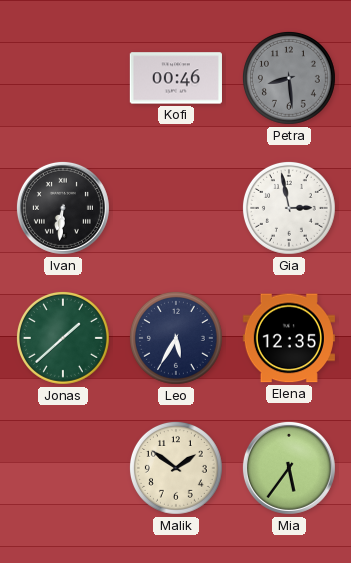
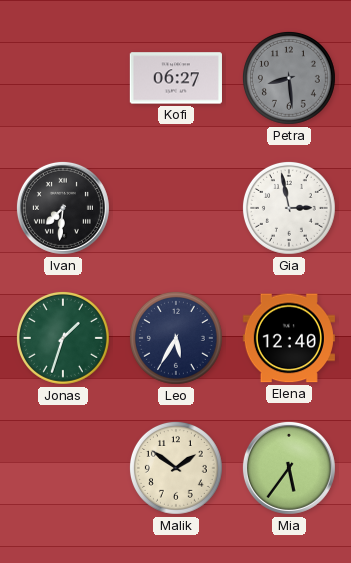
Kofi: 00:46 -> 06:27
Ivan: 6:31 -> 7:31
Jonas: 1:38 -> 1:33
Elena: 12:35 -> 12:40
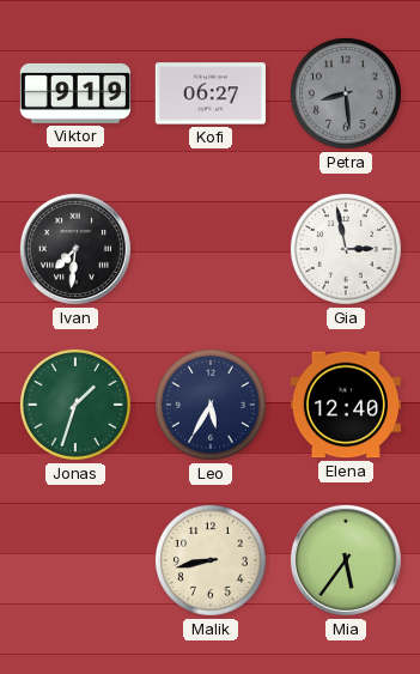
Viktor: none -> 9:19
Malik: 1:51 -> 8:43
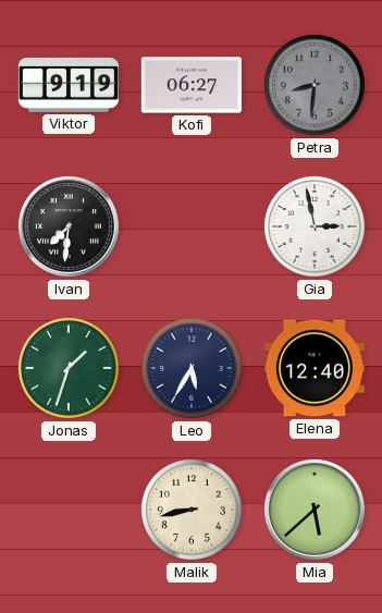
Petra: 8:29 -> 8:31
Mia: 5:36 -> 5:38
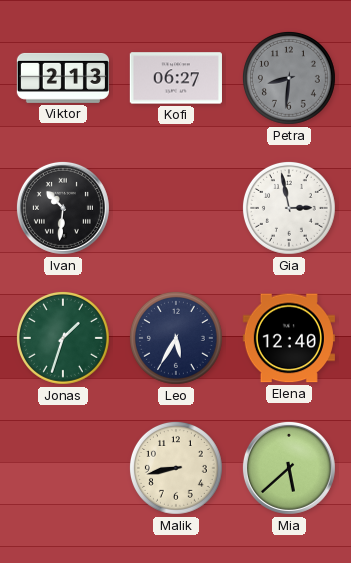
Viktor: 9:19 -> 2:13
Ivan: 7:31 -> 10:31
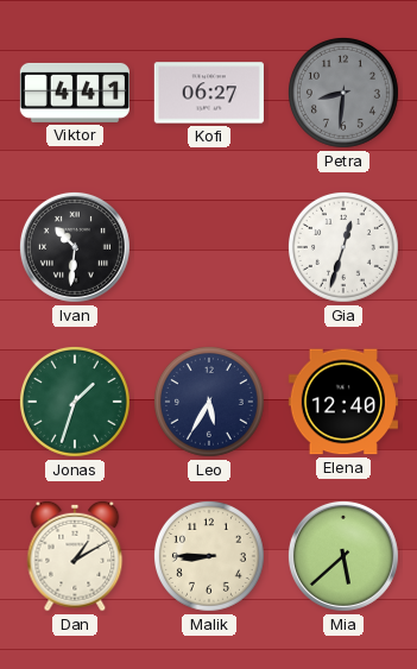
Viktor: 2:13 -> 4:41
Gia: 2:58 -> 12:33
Dan: none -> 1:10
Malik: 8:43 -> 8:45
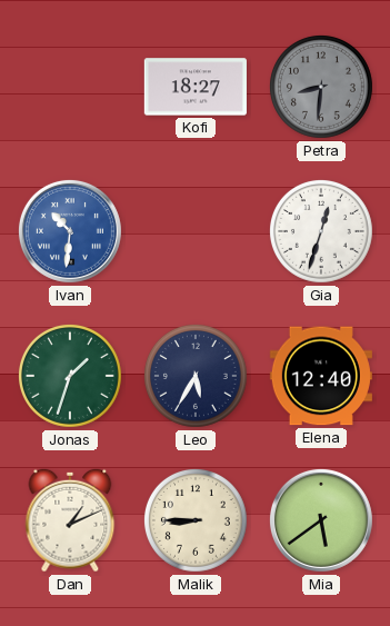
Viktor: 4:41 -> none
Kofi: 06:27 -> 18:27
Ivan dial: black -> blue
Dan: 1:10 -> 1:11
Mia: 5:38 -> 5:39
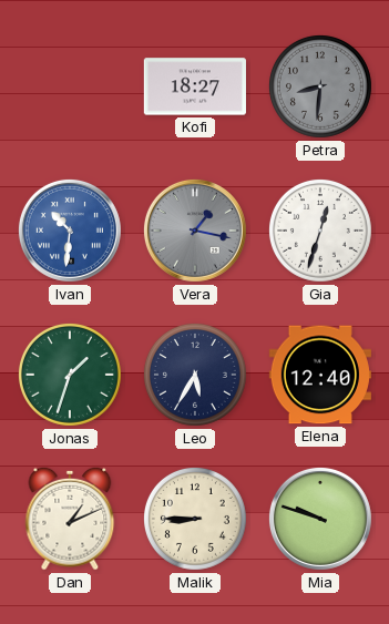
Vera: none -> 1:17
Mia: 5:39 -> 9:48
